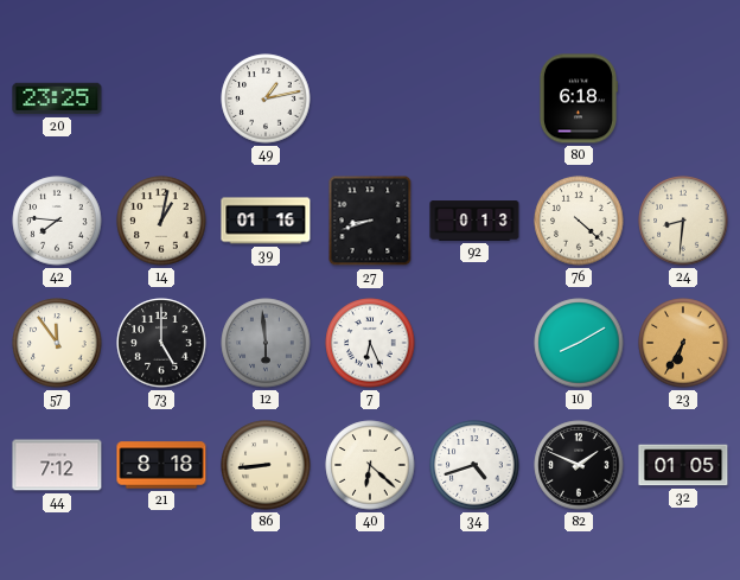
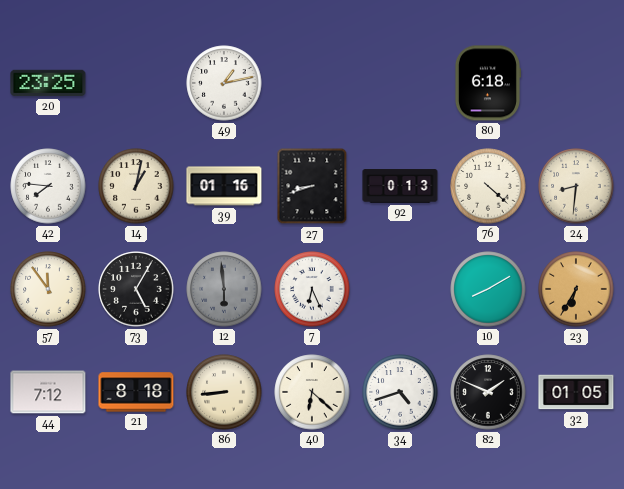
73: 5:00 -> 5:05
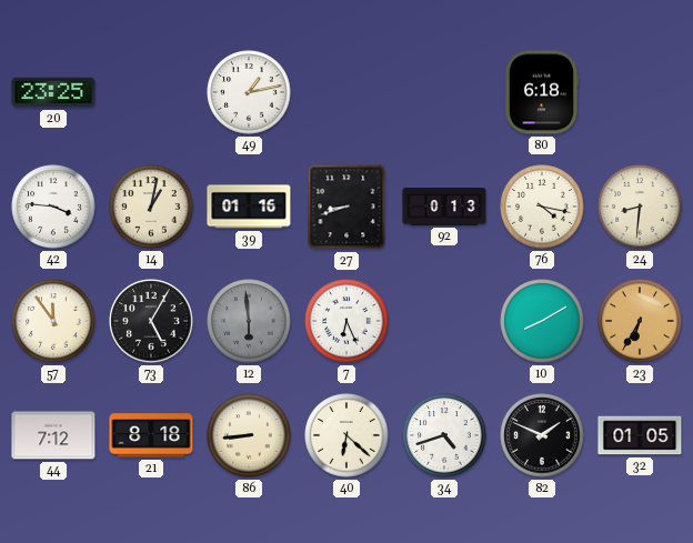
42: 7:46 -> 3:46
76: 4:22 -> 4:17
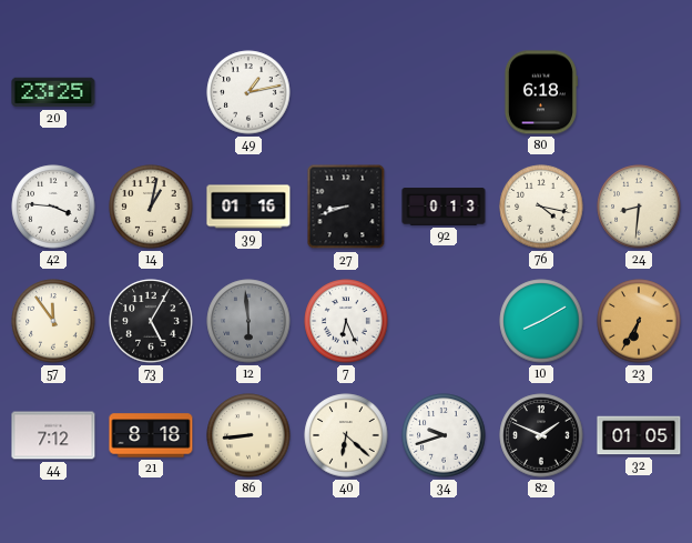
34: 4:42 -> 9:42
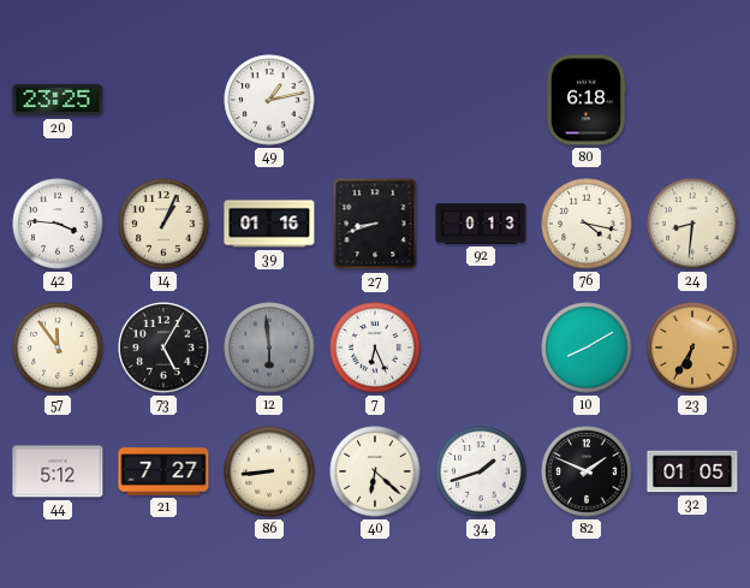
14: 1:02 -> 1:04
44: 7:12 -> 5:12
21: 8:18 -> 7:27
34: 9:42 -> 1:42
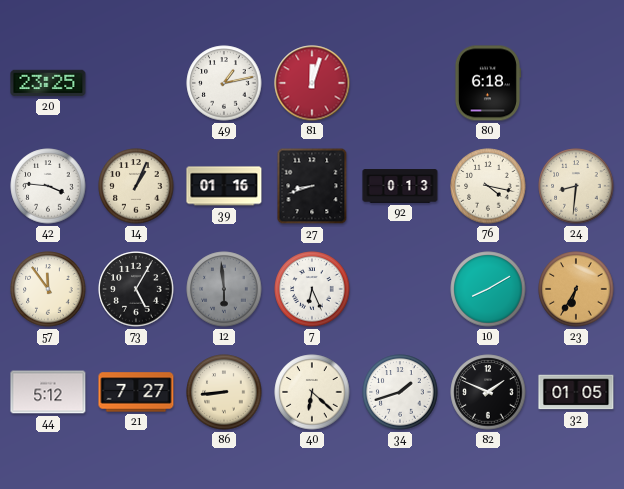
81: none -> 12:03
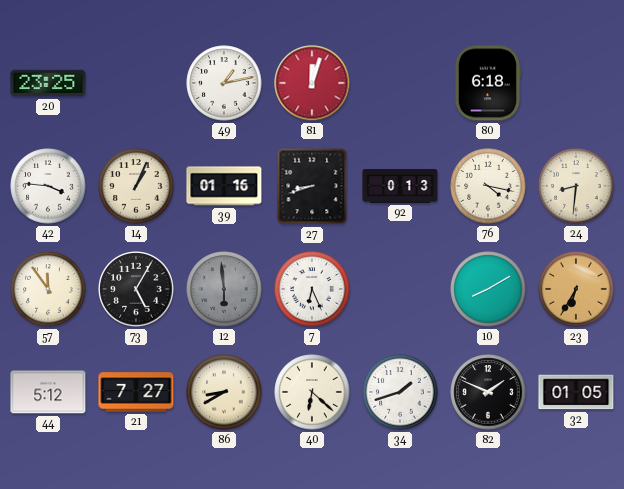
86: 8:44 -> 8:40
